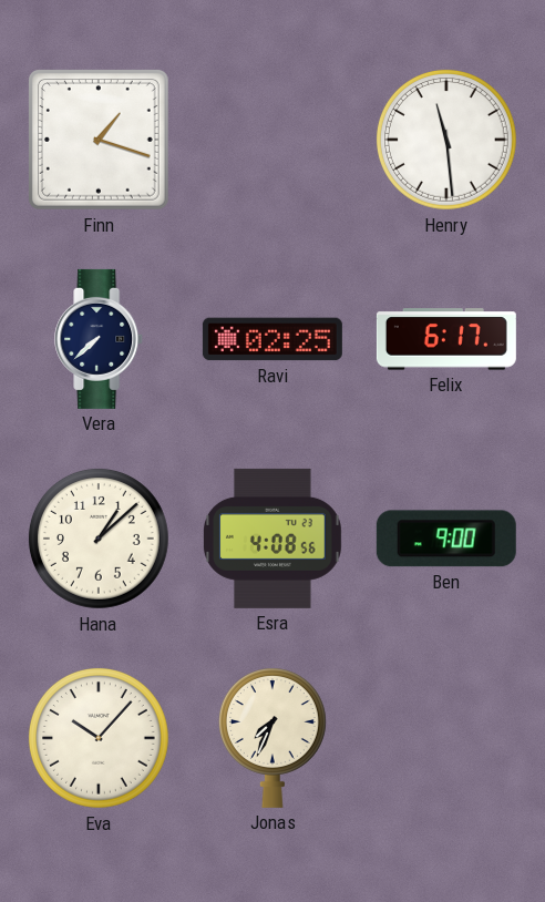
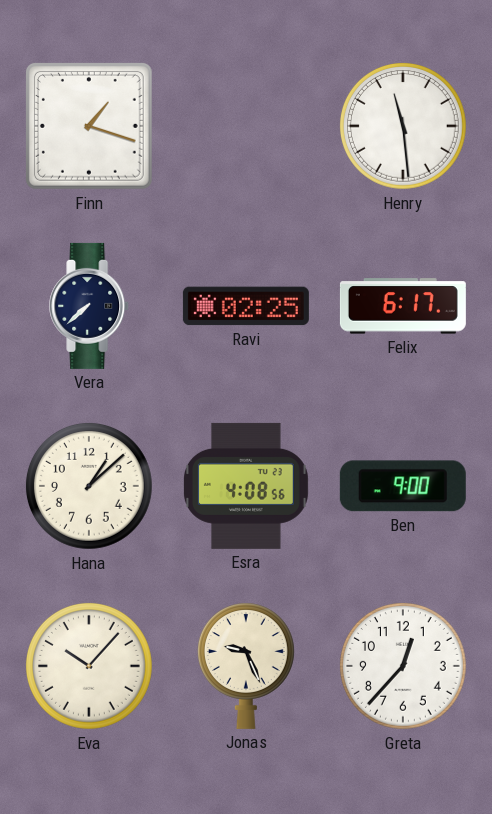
Jonas: 7:34 -> 9:26
Greta: none -> 12:37
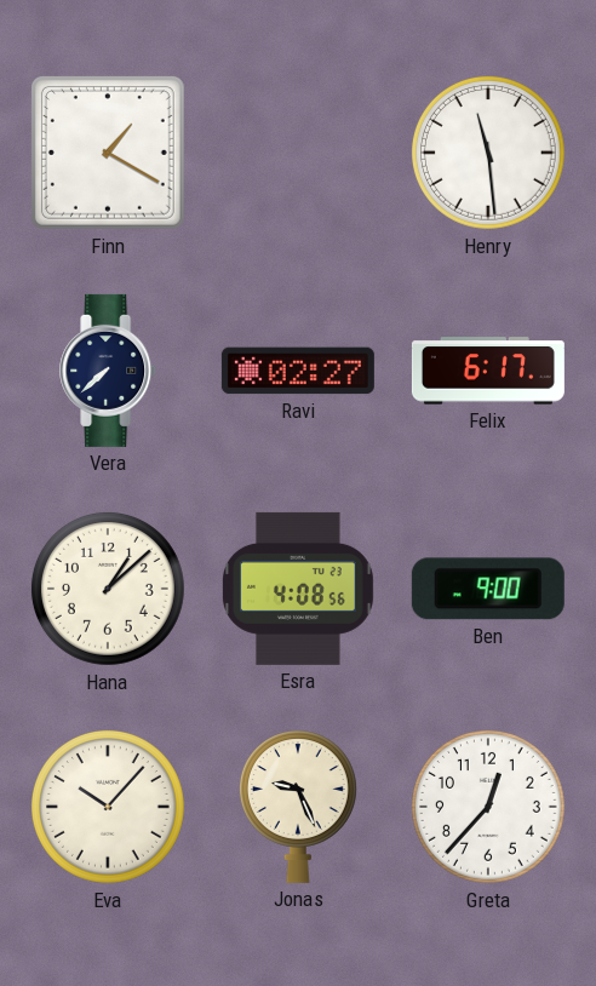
Finn: 1:18 -> 1:20
Ravi: 02:25 -> 02:27
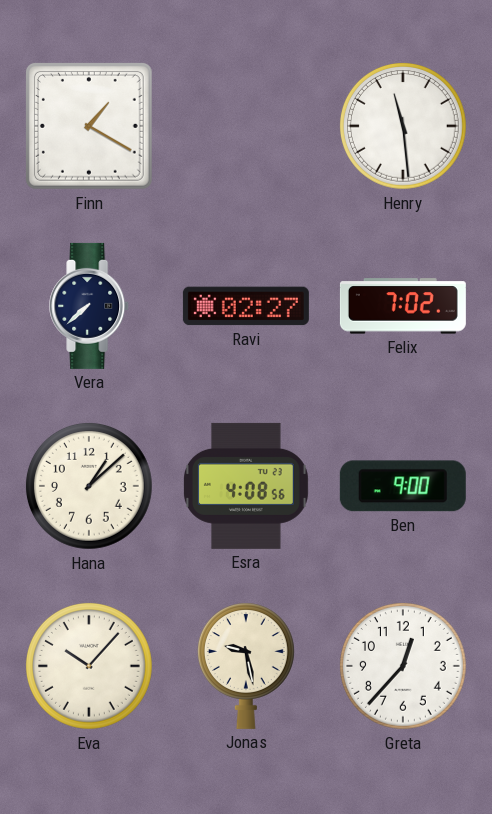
Felix: 6:17 -> 7:02
Jonas: 9:26 -> 9:28
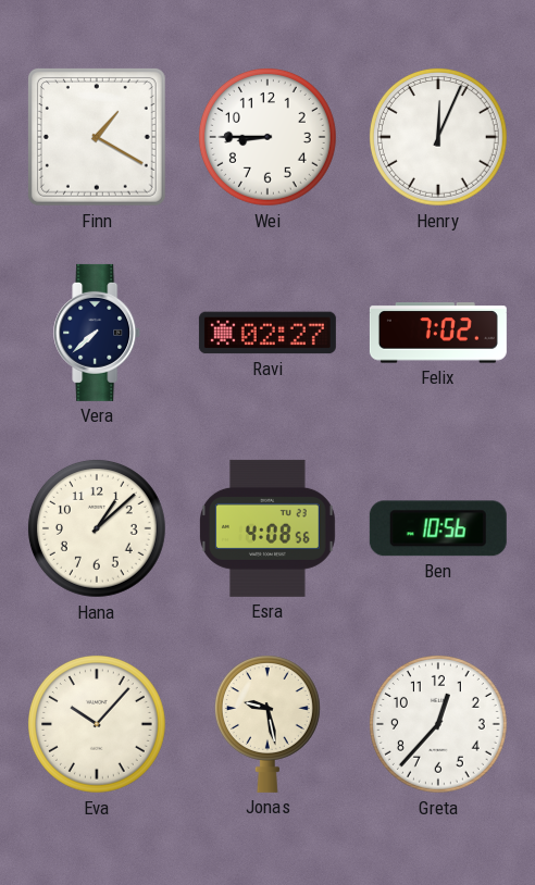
Wei: none -> 8:45
Henry: 11:29 -> 12:04
Ben: 9:00 -> 10:56
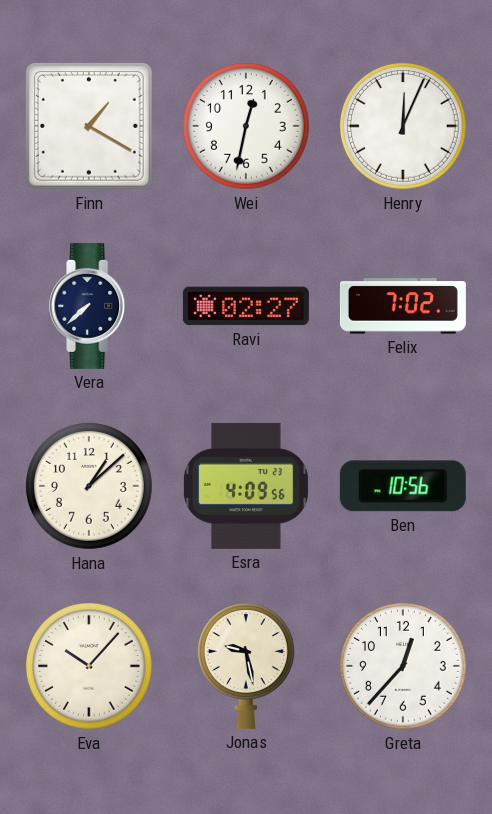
Wei: 8:45 -> 12:32
Esra: 4:08 -> 4:09
